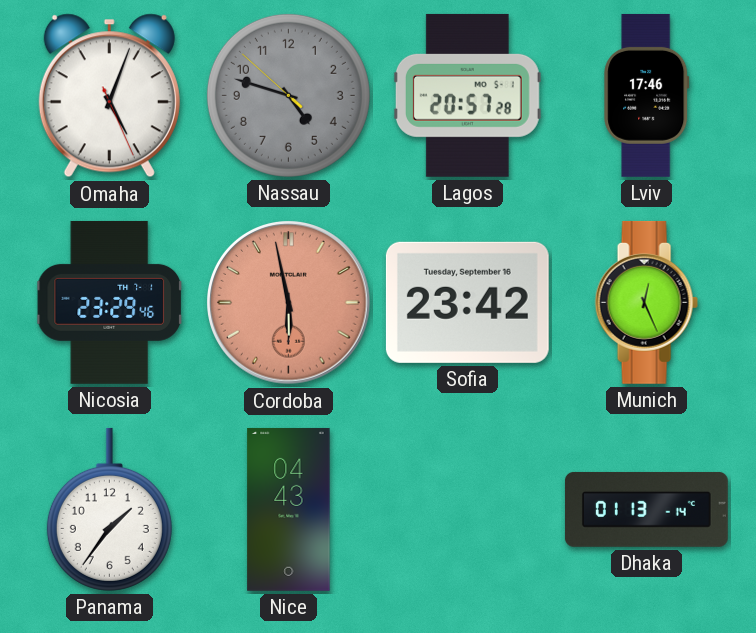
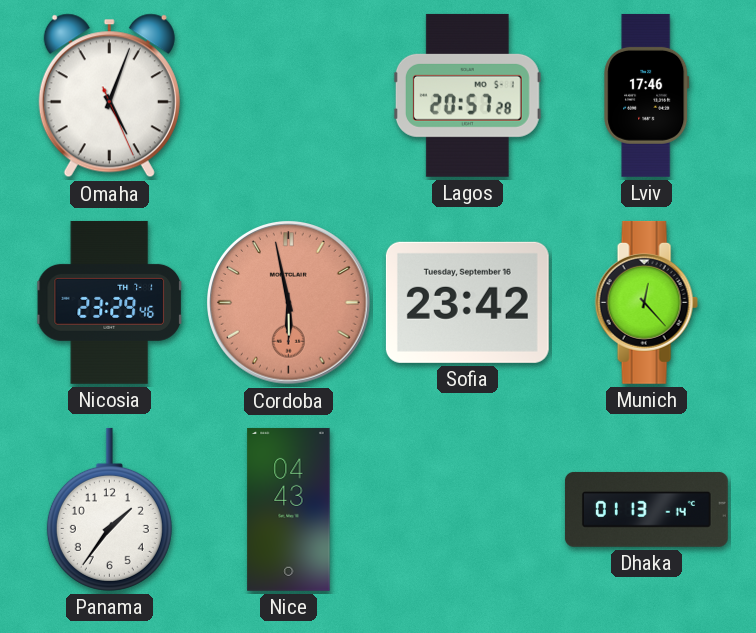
Nassau: 4:47 -> none
Munich: 12:26 -> 12:23
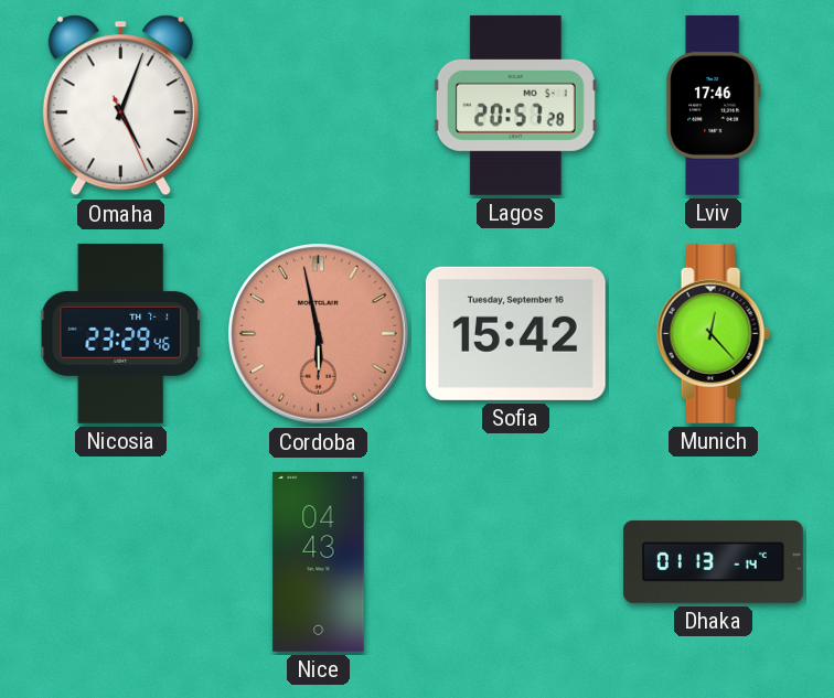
Sofia: 23:42 -> 15:42
Panama: 1:36 -> none
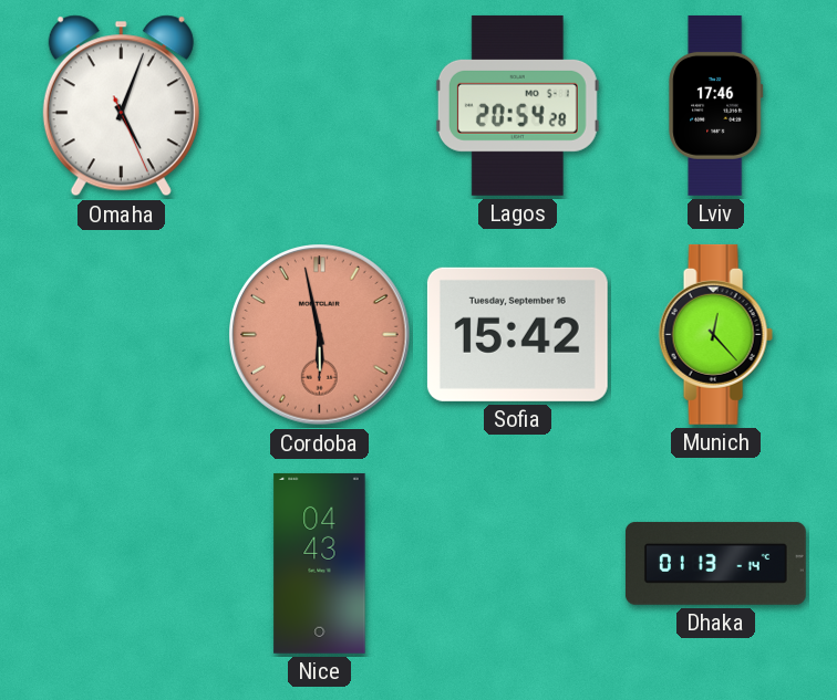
Lagos: 20:57 -> 20:54
Nicosia: 23:29 -> none
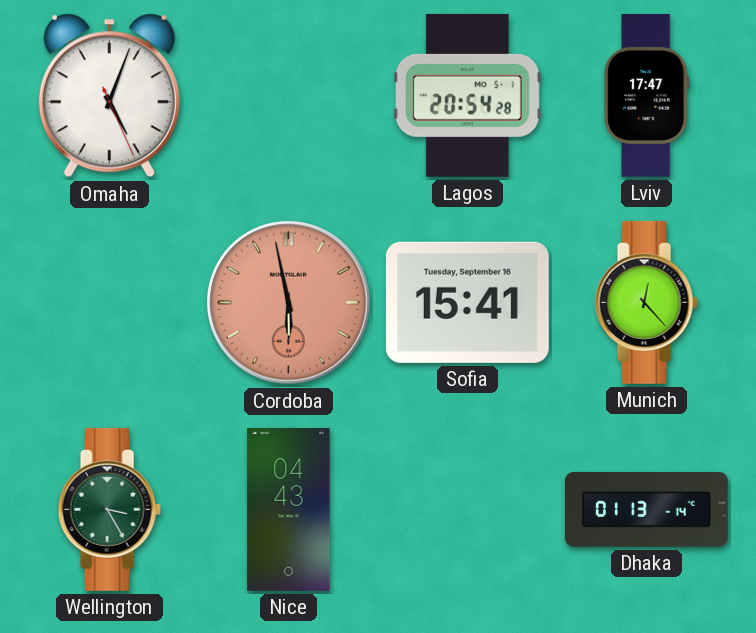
Lviv: 17:46 -> 17:47
Sofia: 15:42 -> 15:41
Wellington: none -> 3:25
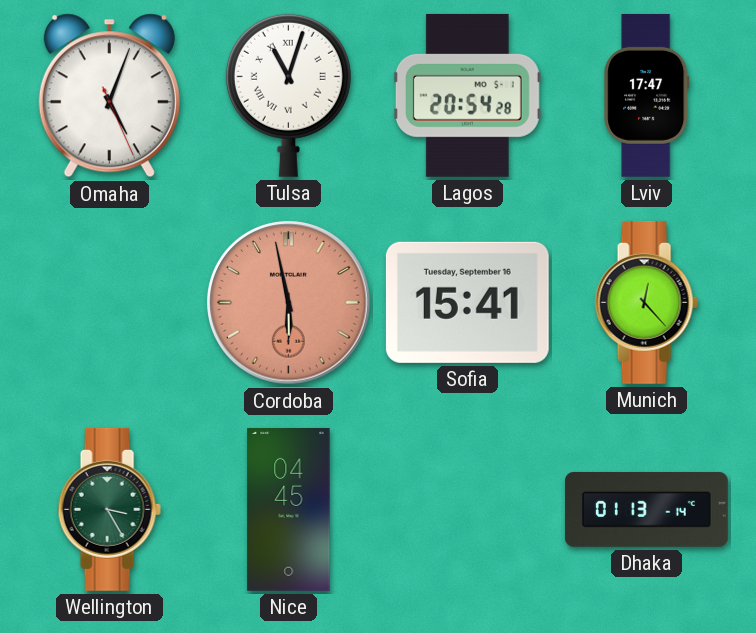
Tulsa: none -> 11:03
Nice: 04:43 -> 04:45
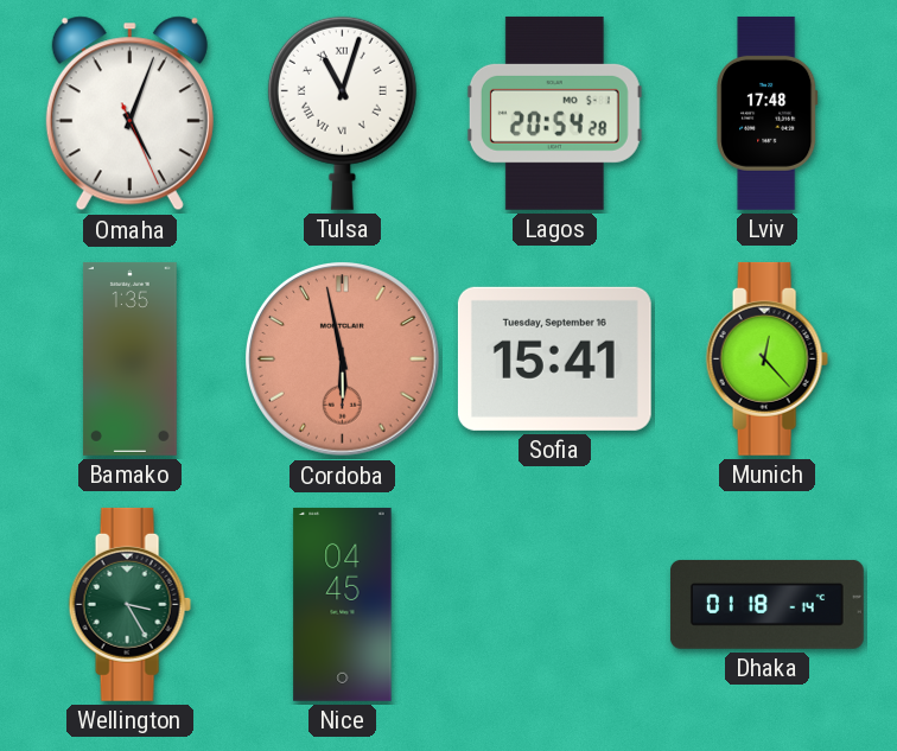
Lviv: 17:47 -> 17:48
Bamako: none -> 1:35
Dhaka: 01:13 -> 01:18
